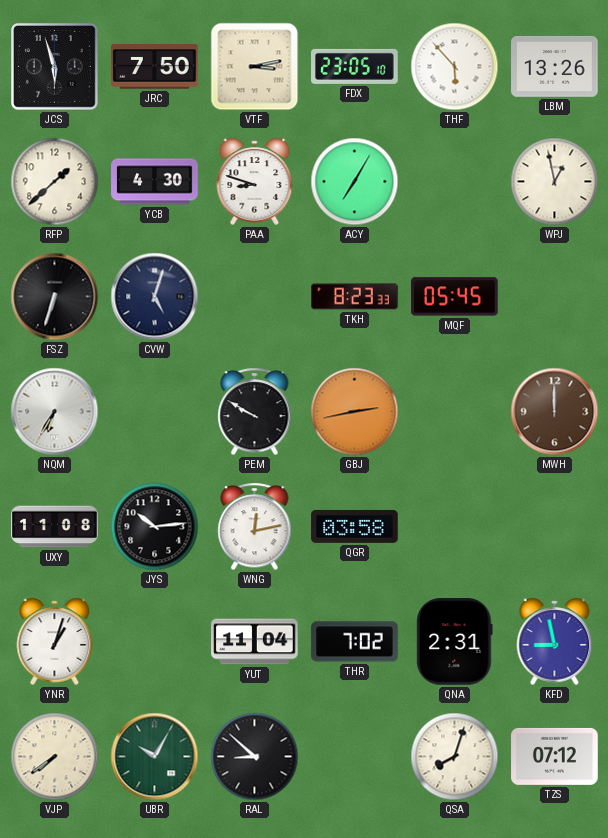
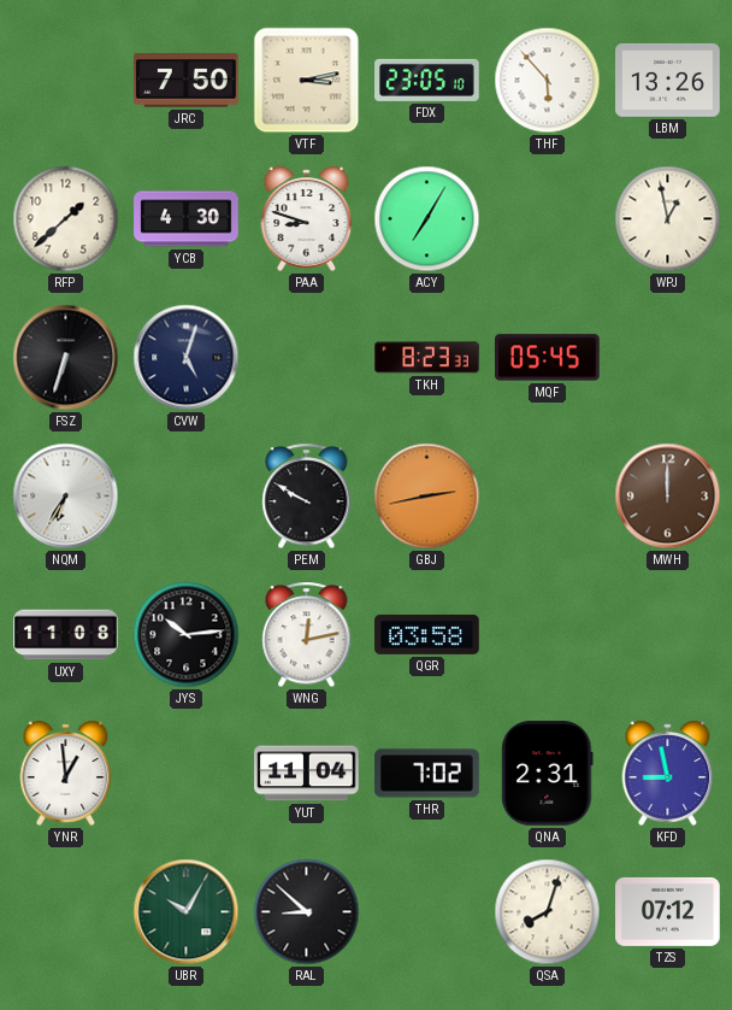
JCS: 5:57 -> none
YNR: 1:03 -> 12:59
VJP: 7:39 -> none
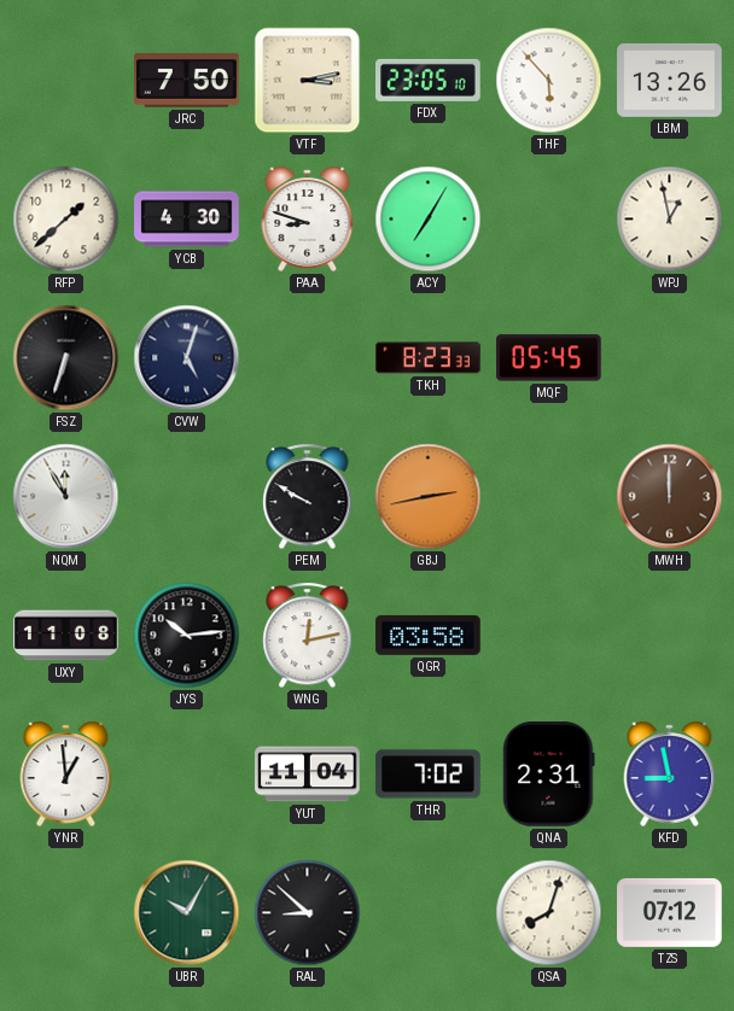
NQM: 6:35 -> 11:55
